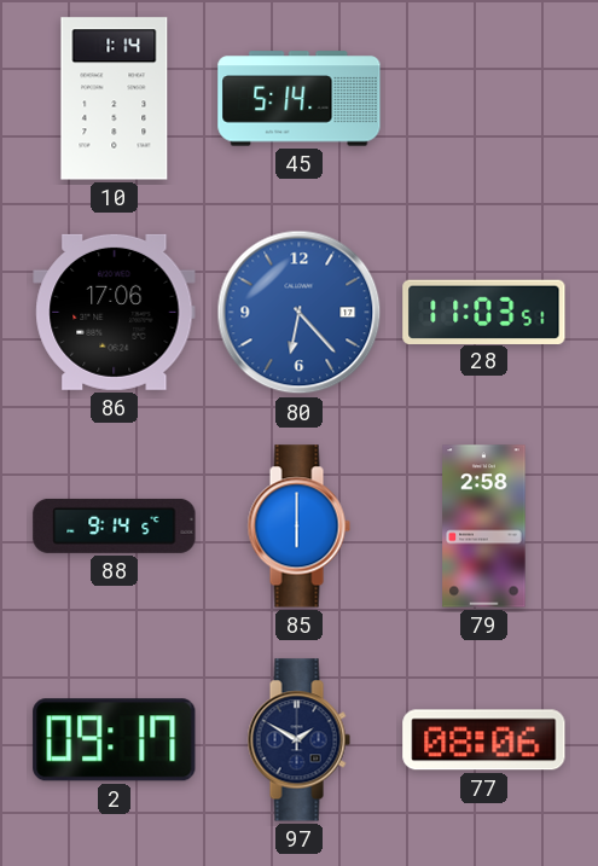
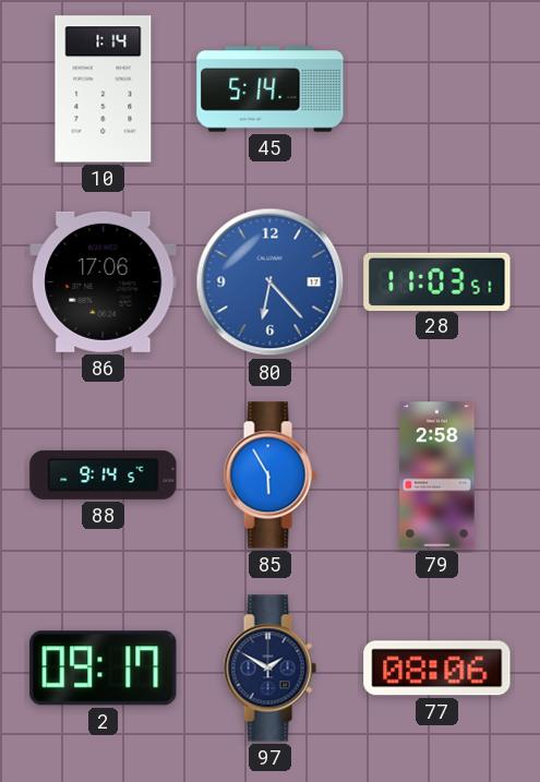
85: 6:00 -> 5:55
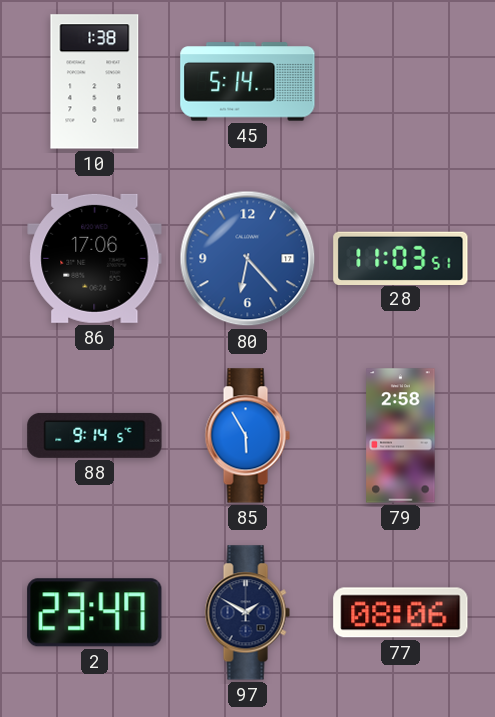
10: 1:14 -> 1:38
2: 09:17 -> 23:47
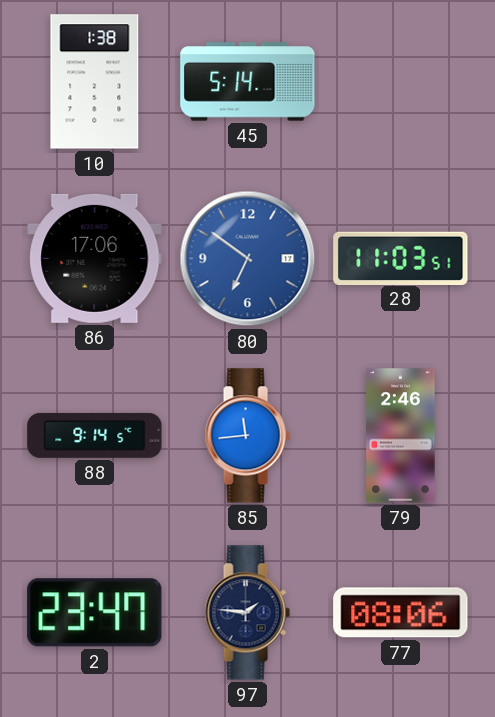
80: 6:23 -> 6:51
85: 5:55 -> 11:44
79: 2:58 -> 2:46
97: 1:50 -> 1:46
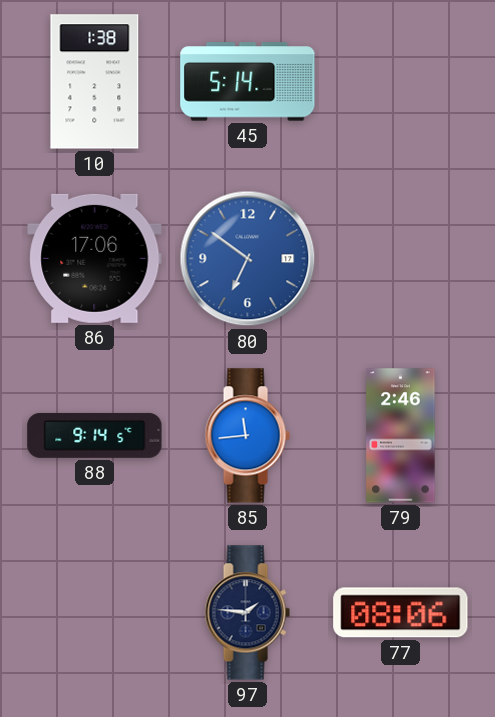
28: 11:03 -> none
2: 23:47 -> none
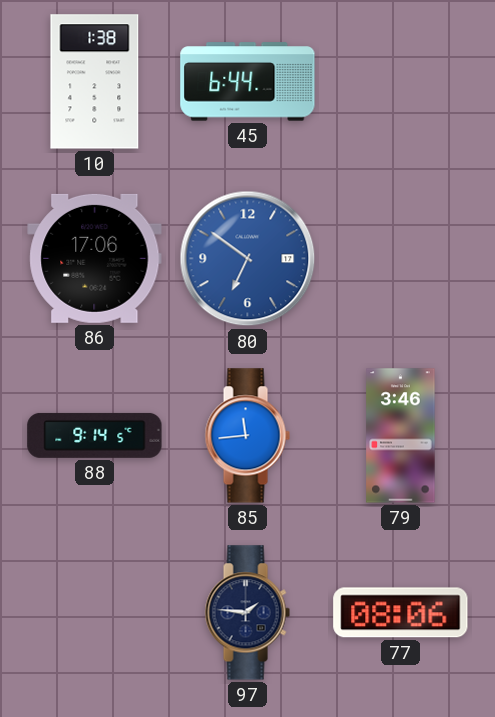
45: 5:14 -> 6:44
79: 2:46 -> 3:46
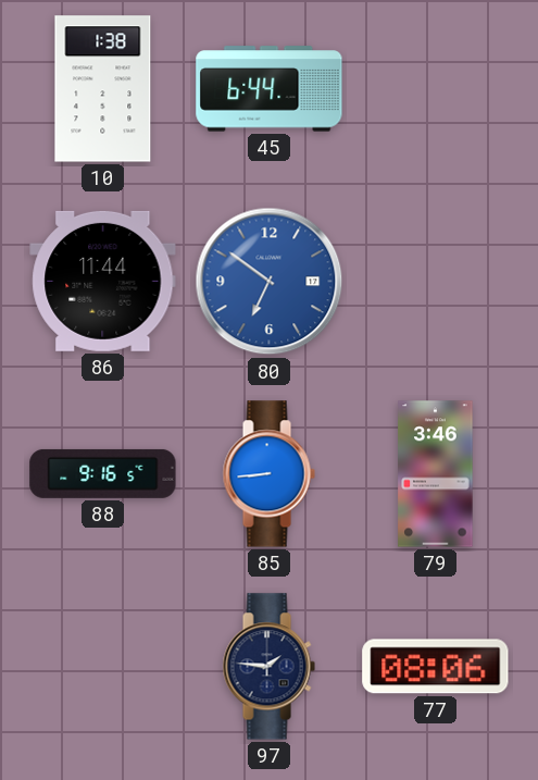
86: 17:06 -> 11:44
88: 9:14 -> 9:16
85: 11:44 -> 8:44
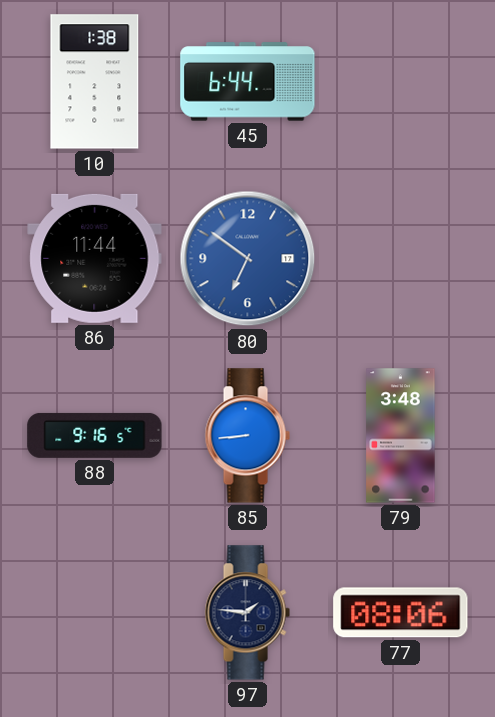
79: 3:46 -> 3:48
